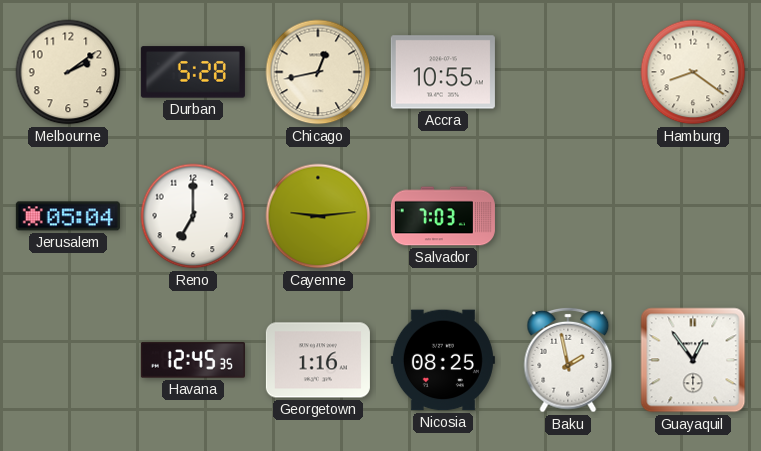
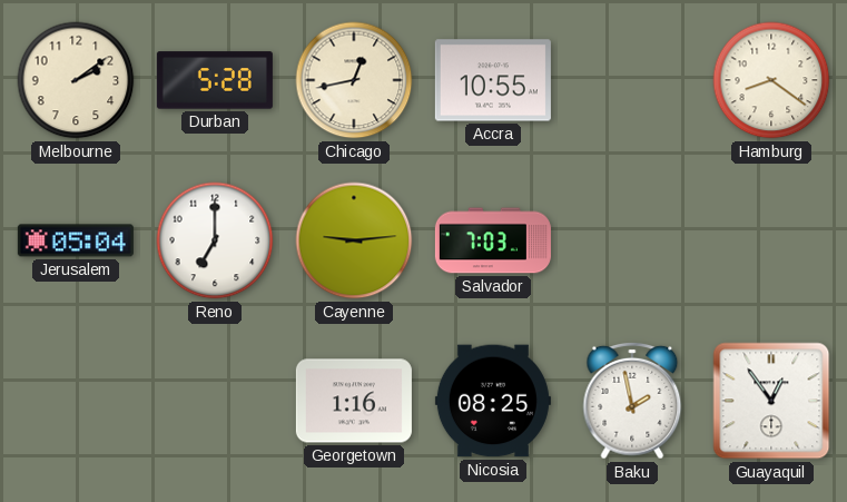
Havana: 12:45 -> none
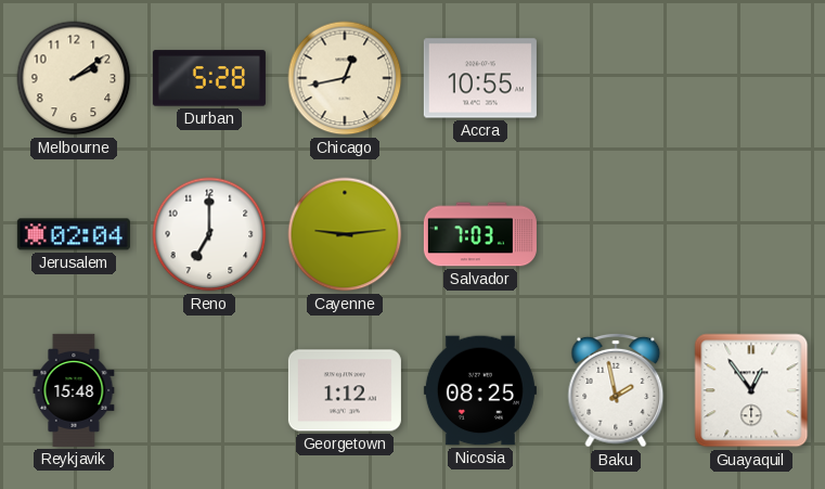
Hamburg: 8:21 -> none
Jerusalem: 05:04 -> 02:04
Reykjavik: none -> 15:48
Georgetown: 1:16 -> 1:12
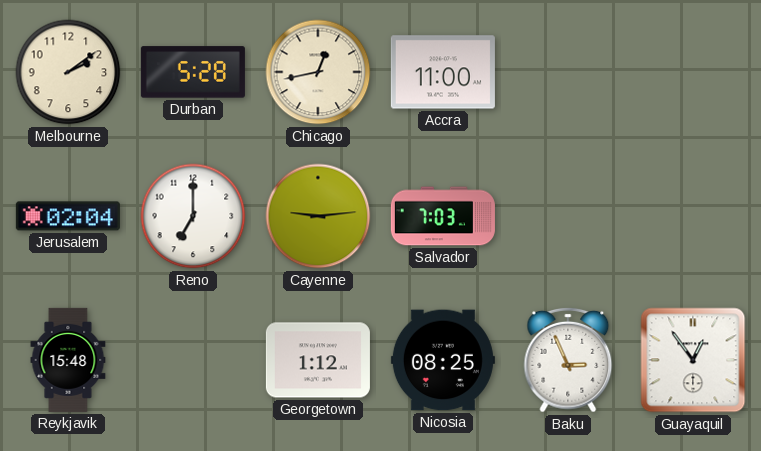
Accra: 10:55 -> 11:00
Baku: 1:58 -> 2:56
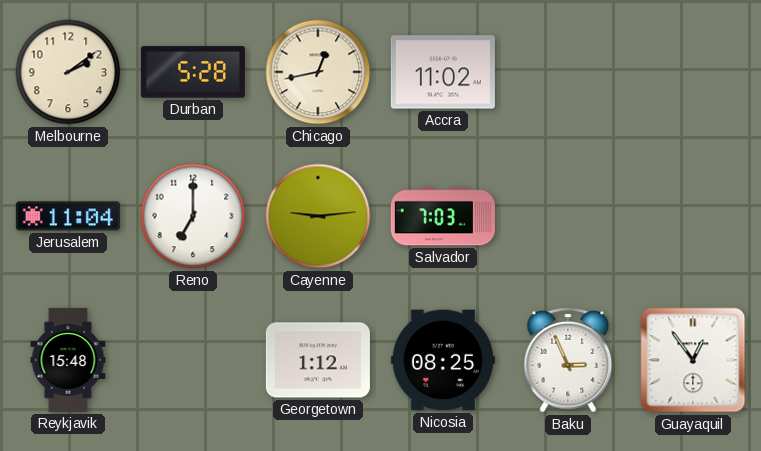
Accra: 11:00 -> 11:02
Jerusalem: 02:04 -> 11:04
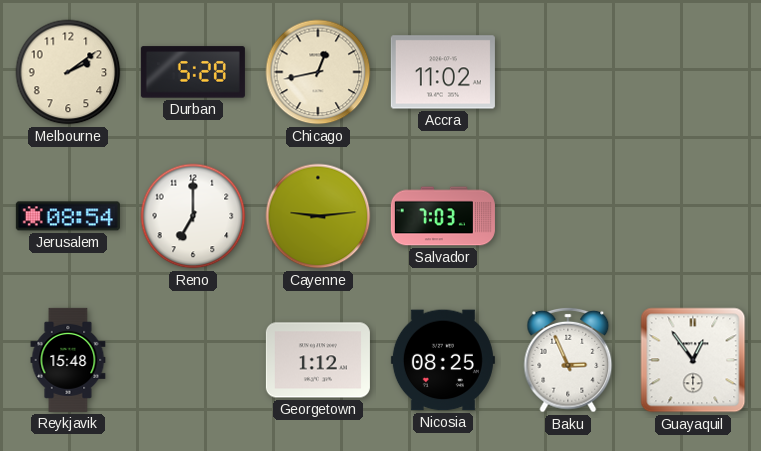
Jerusalem: 11:04 -> 08:54
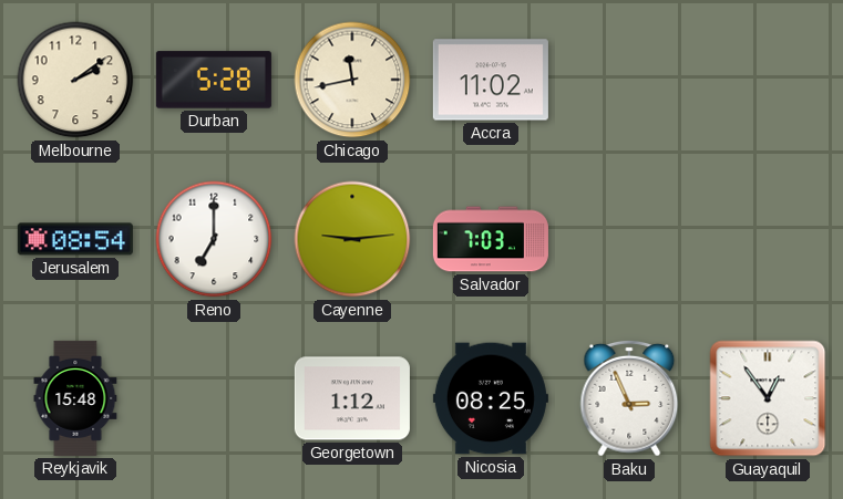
Chicago: 12:43 -> 11:43
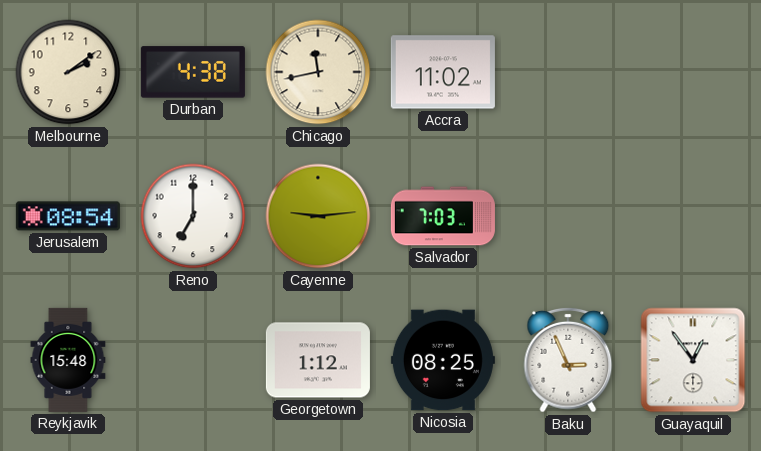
Durban: 5:28 -> 4:38
